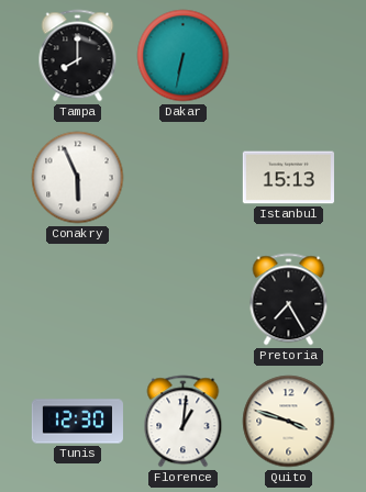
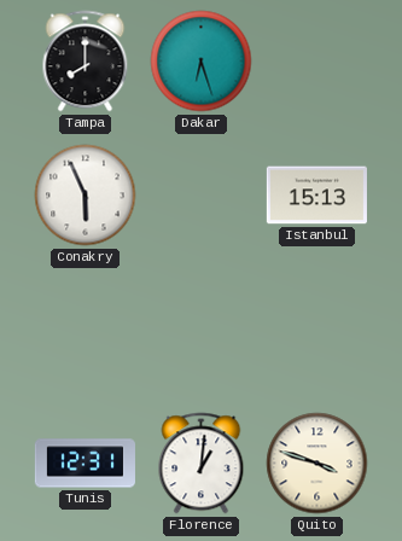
Dakar: 6:32 -> 6:27
Pretoria: 7:25 -> none
Tunis: 12:30 -> 12:31
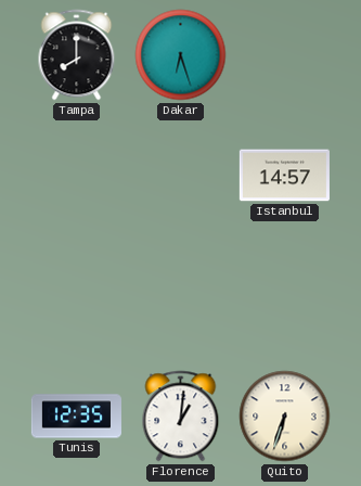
Conakry: 5:56 -> none
Istanbul: 15:13 -> 14:57
Tunis: 12:31 -> 12:35
Quito: 3:48 -> 6:33
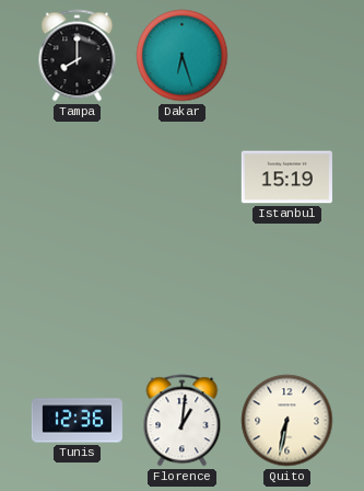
Istanbul: 14:57 -> 15:19
Tunis: 12:35 -> 12:36
Quito: 6:33 -> 6:32
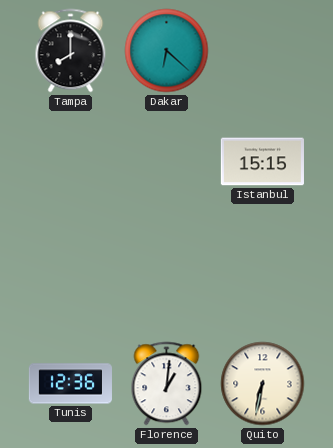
Dakar: 6:27 -> 6:22
Istanbul: 15:19 -> 15:15
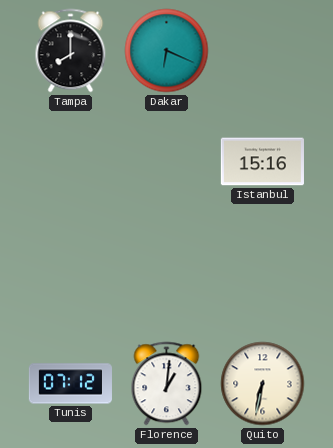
Dakar: 6:22 -> 6:19
Istanbul: 15:15 -> 15:16
Tunis: 12:36 -> 07:12
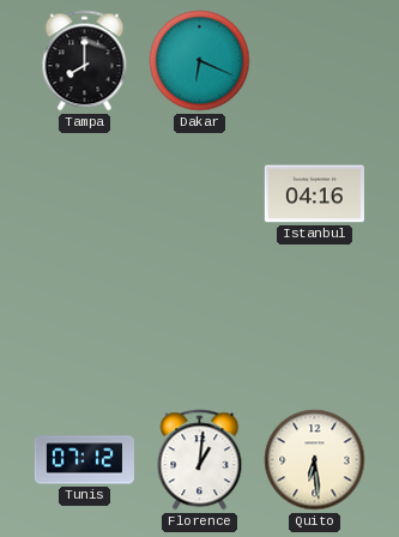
Istanbul: 15:16 -> 04:16
Quito: 6:32 -> 6:29
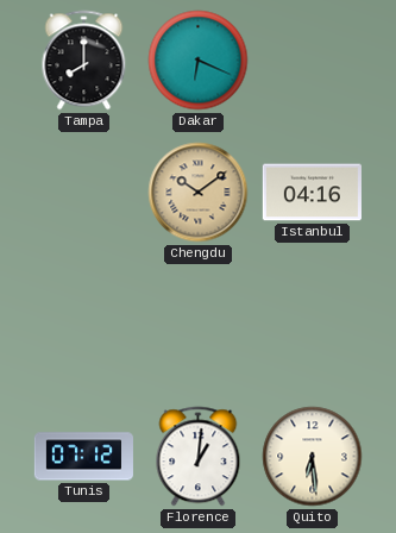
Chengdu: none -> 10:09
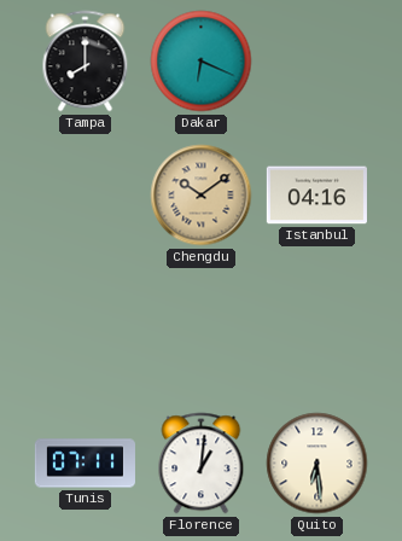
Tunis: 07:12 -> 07:11
